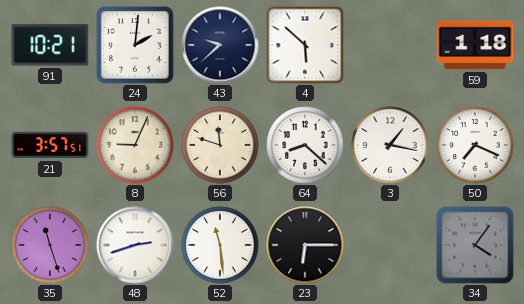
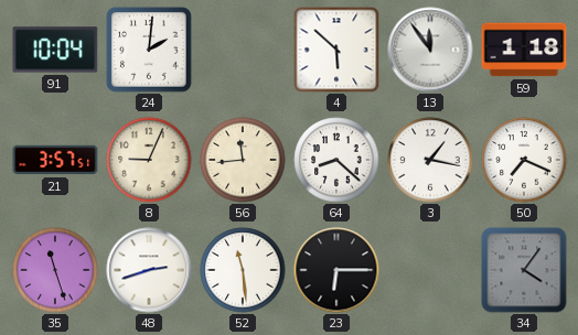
91: 10:21 -> 10:04
43: 9:38 -> none
13: none -> 11:54
56: 11:48 -> 11:44
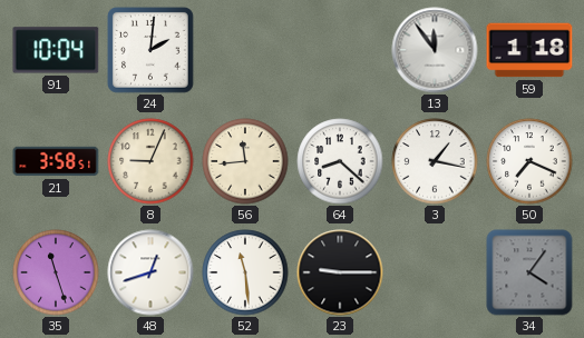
4: 5:52 -> none
21: 3:57 -> 3:58
48: 2:42 -> 12:42
23: 6:15 -> 9:15
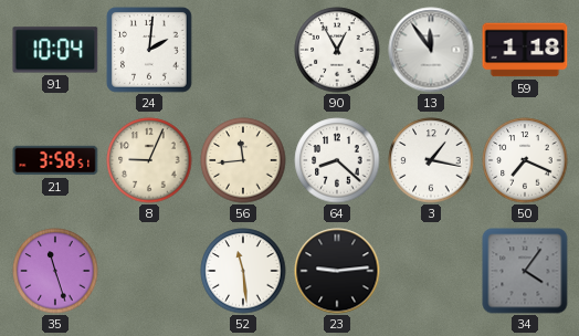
90: none -> 12:55
48: 12:42 -> none
23: 9:15 -> 9:14
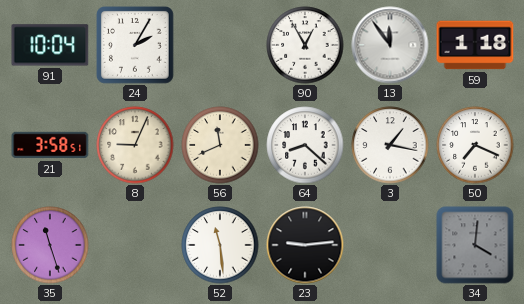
24: 2:01 -> 2:05
56: 11:44 -> 11:41
34: 4:06 -> 4:01
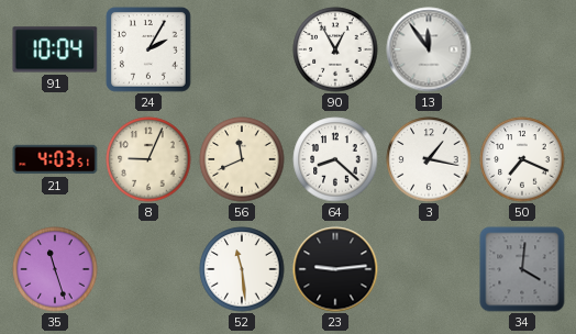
59: 1:18 -> none
21: 3:58 -> 4:03
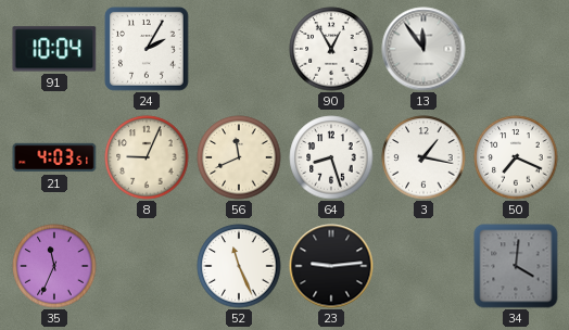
64: 8:22 -> 8:27
35: 11:27 -> 11:34
52: 11:29 -> 11:26
